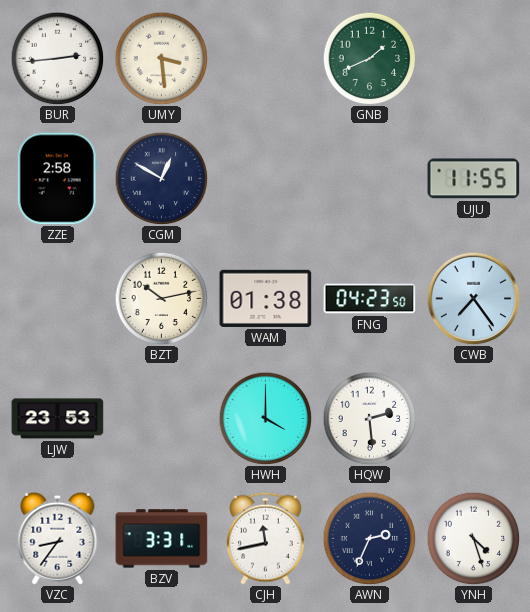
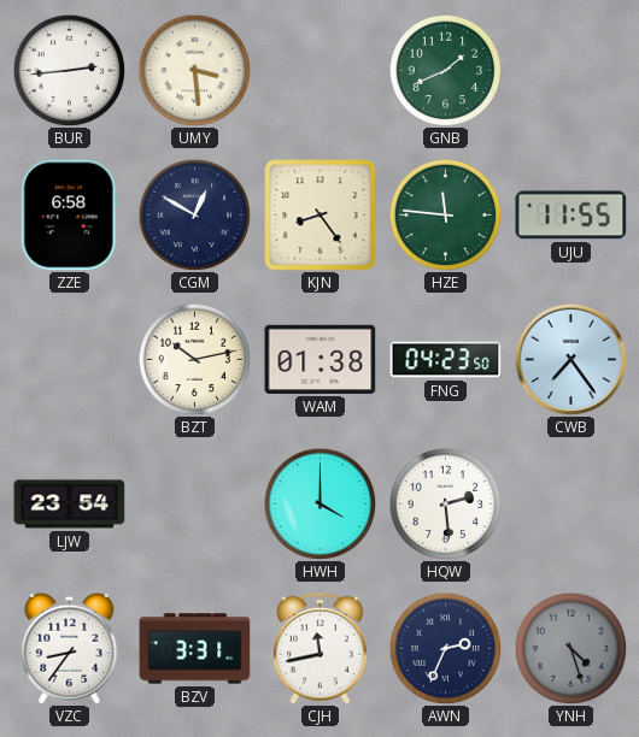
ZZE: 2:58 -> 6:58
KJN: none -> 8:24
HZE: none -> 11:46
LJW: 23:53 -> 23:54
YNH dial: white -> grey
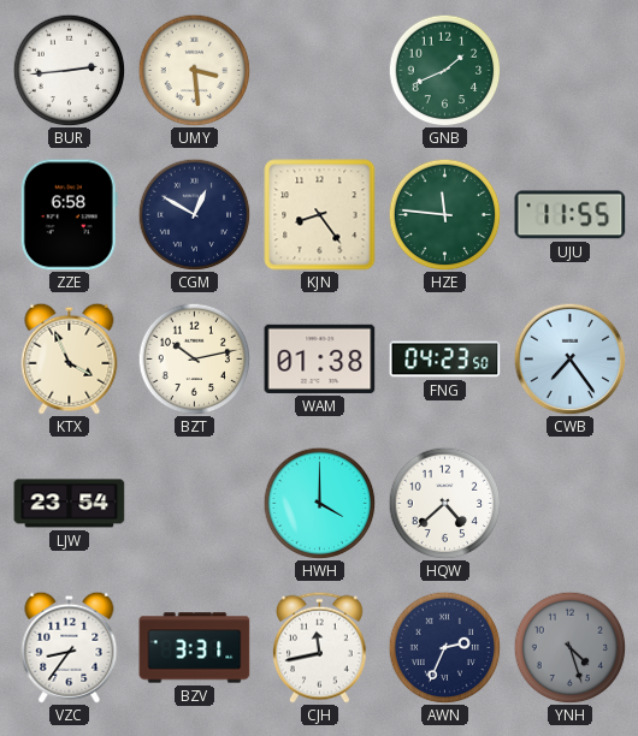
KTX: none -> 3:56
HQW: 2:29 -> 4:38
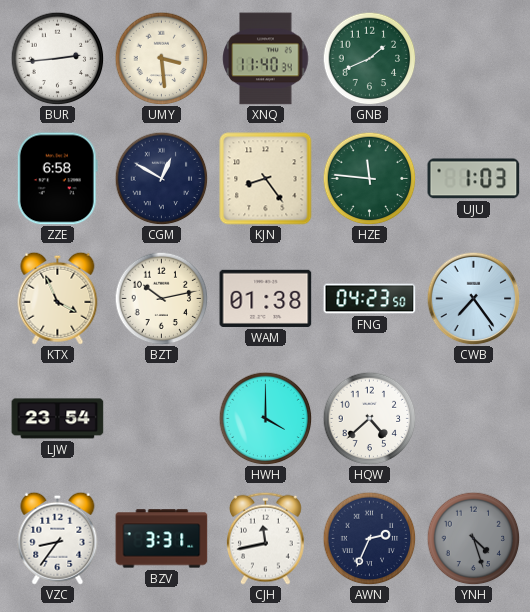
XNQ: none -> 11:40
UJU: 11:55 -> 1:03
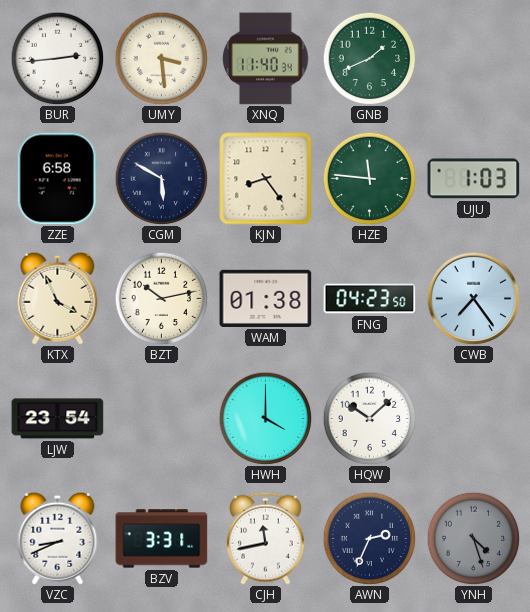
CGM: 12:50 -> 5:50
HQW: 4:38 -> 10:08
VZC: 8:36 -> 8:41
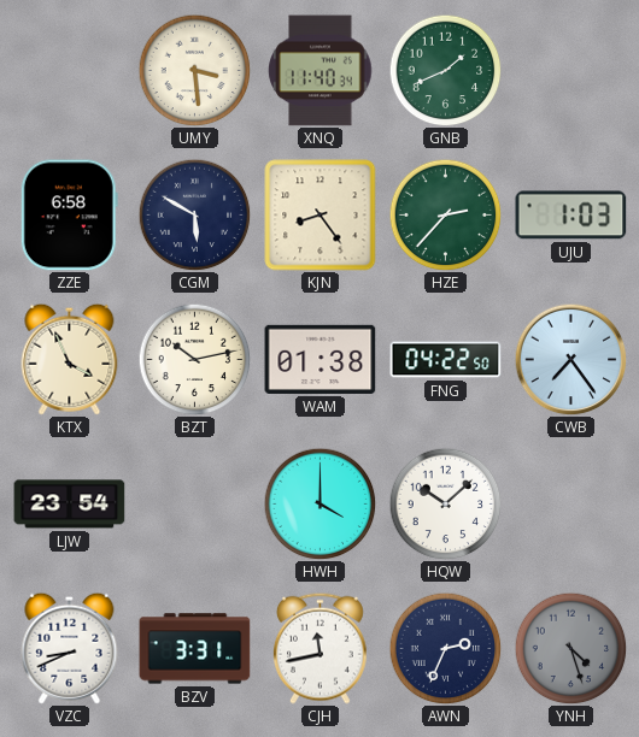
BUR: 2:44 -> none
HZE: 11:46 -> 2:37
FNG: 04:23 -> 04:22
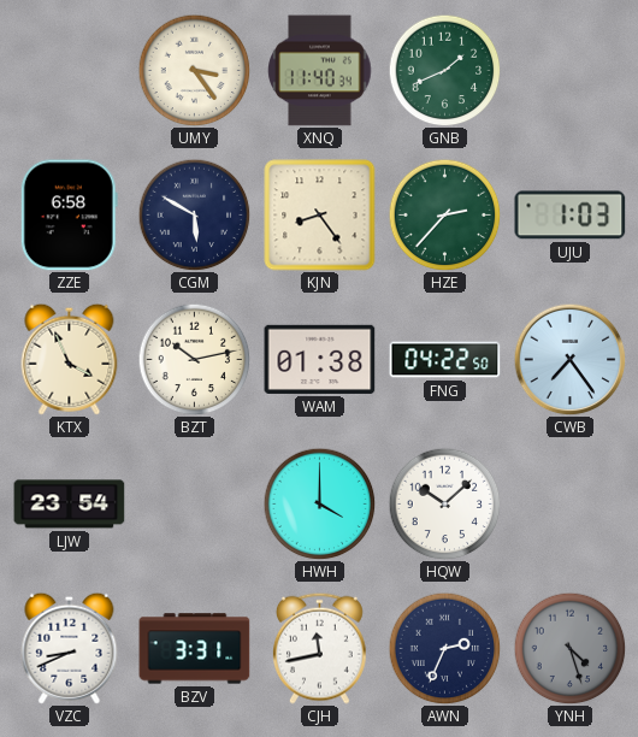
UMY: 3:29 -> 3:24
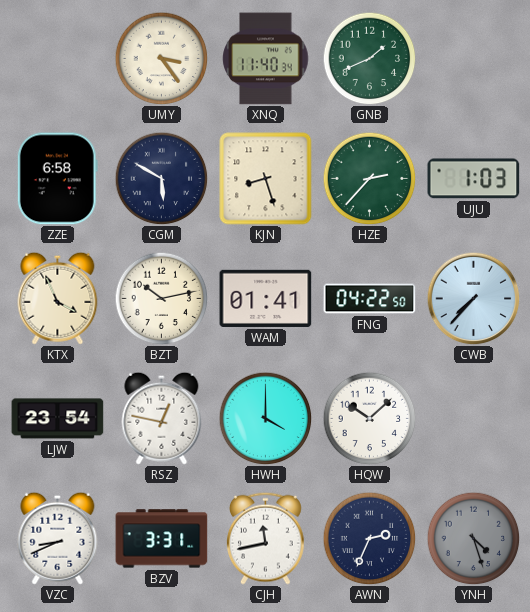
KJN: 8:24 -> 8:27
WAM: 01:38 -> 01:41
CWB: 7:24 -> 7:37
RSZ: none -> 12:47
